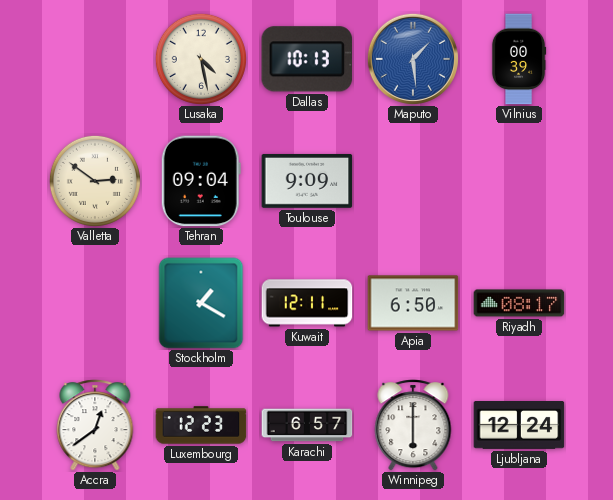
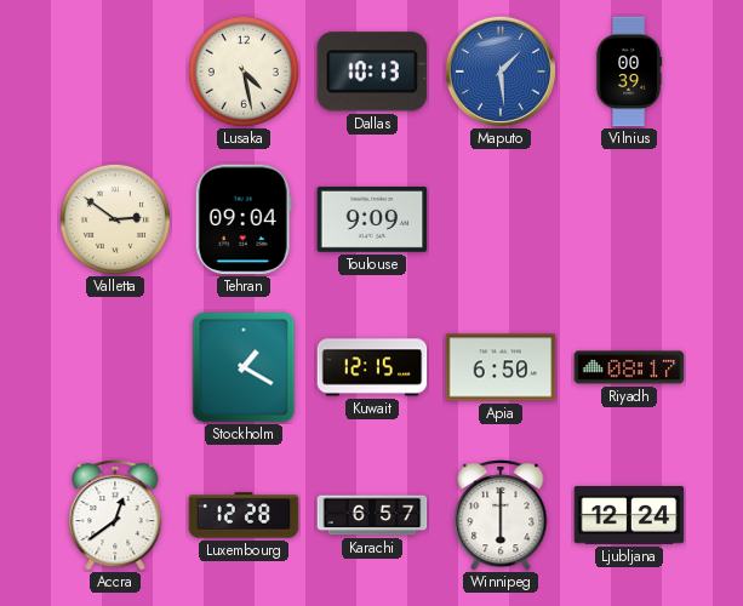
Kuwait: 12:11 -> 12:15
Luxembourg: 12:23 -> 12:28
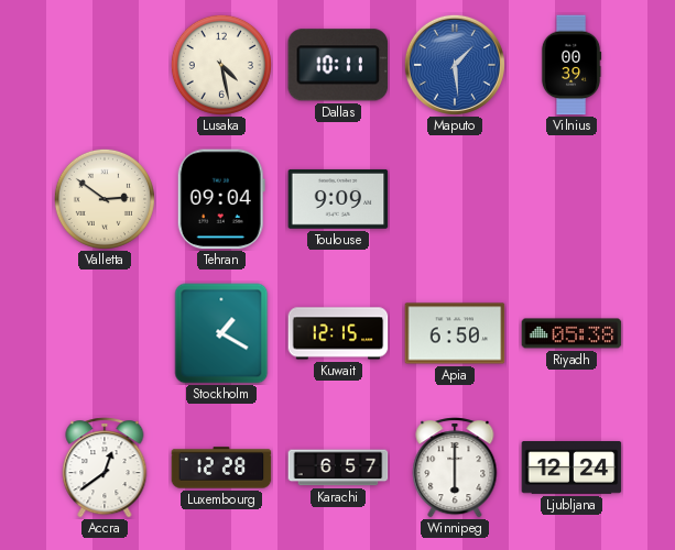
Dallas: 10:13 -> 10:11
Riyadh: 08:17 -> 05:38
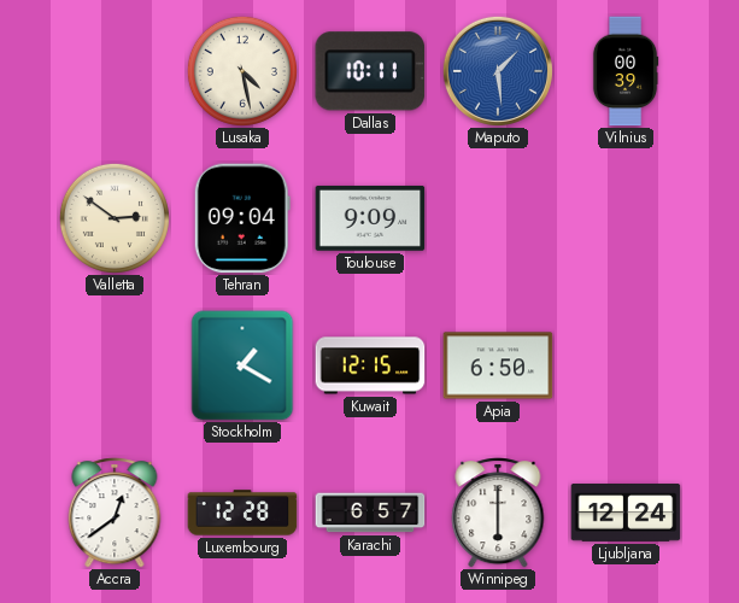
Riyadh: 05:38 -> none
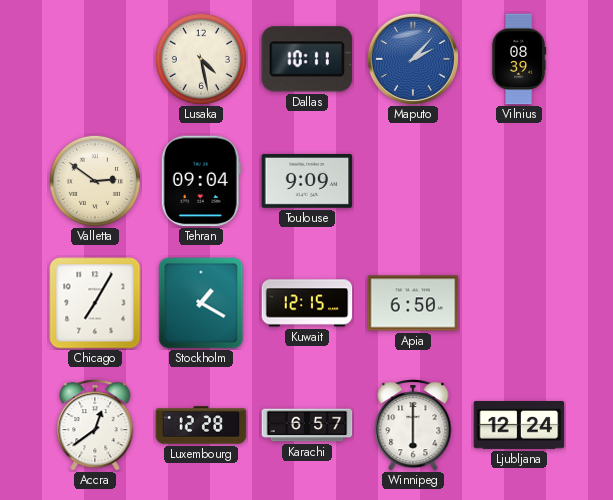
Maputo: 1:29 -> 2:07
Vilnius: 00:39 -> 08:39
Chicago: none -> 7:05
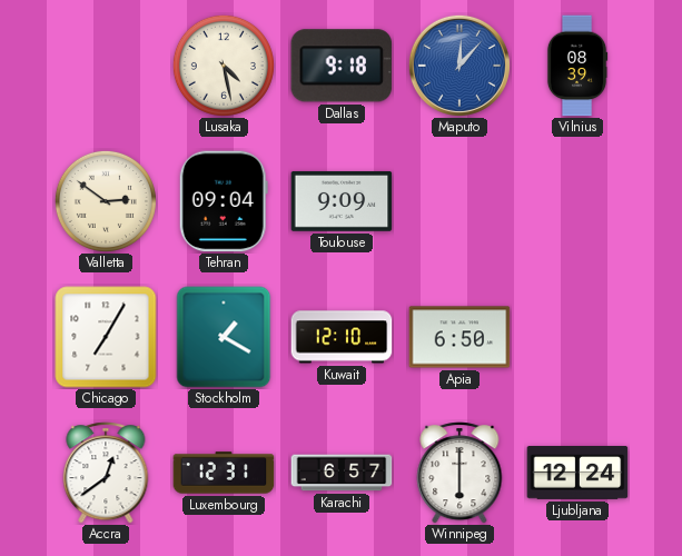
Dallas: 10:11 -> 9:18
Maputo: 2:07 -> 12:07
Kuwait: 12:15 -> 12:10
Luxembourg: 12:28 -> 12:31
